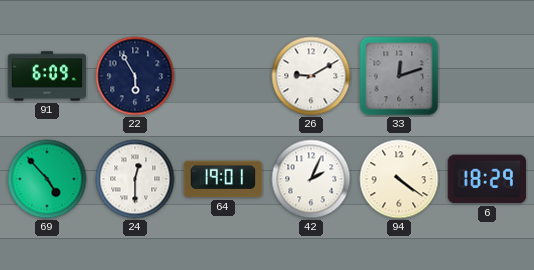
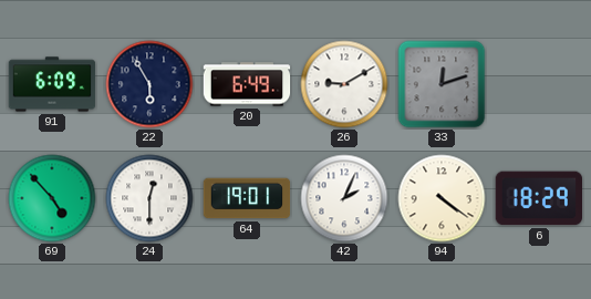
20: none -> 6:49
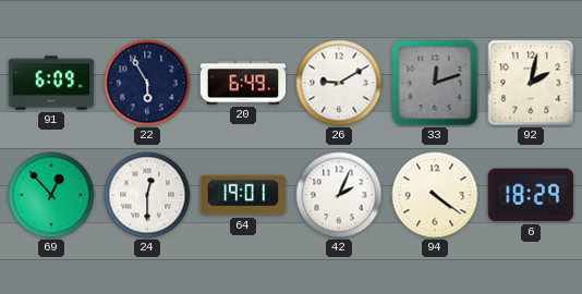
92: none -> 2:02
69: 4:53 -> 12:53
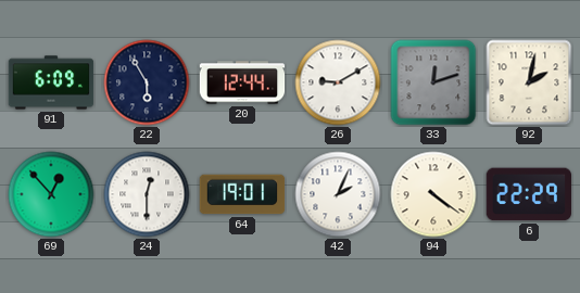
20: 6:49 -> 12:44
6: 18:29 -> 22:29
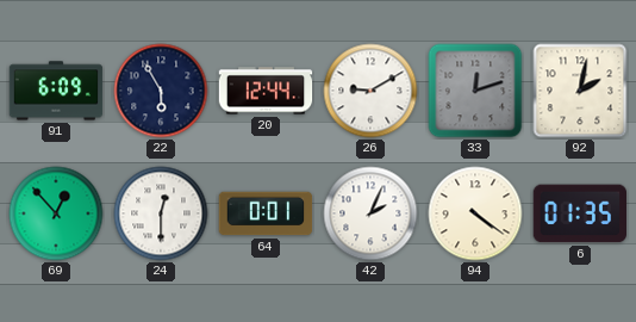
64: 19:01 -> 0:01
6: 22:29 -> 01:35
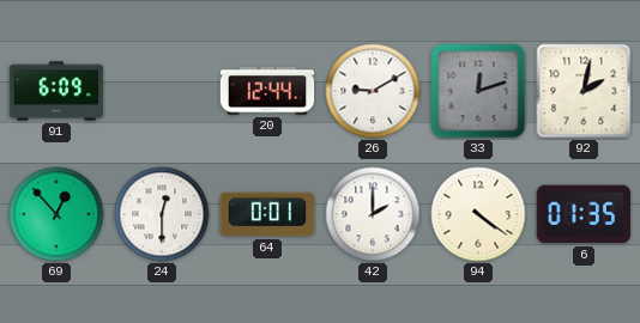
22: 5:55 -> none
42: 2:04 -> 2:00
